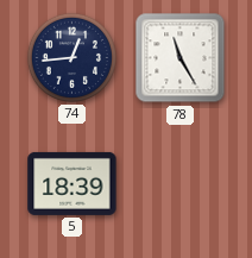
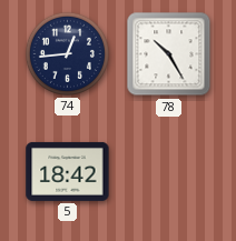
78: 11:25 -> 10:25
5: 18:39 -> 18:42
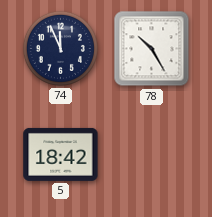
74: 12:44 -> 11:56
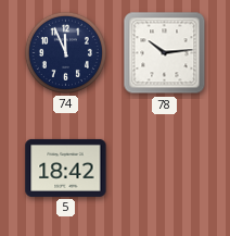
78: 10:25 -> 10:14
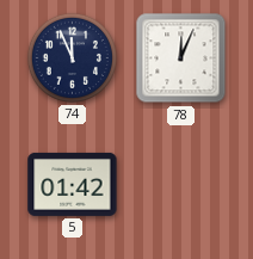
78: 10:14 -> 12:04
5: 18:42 -> 01:42
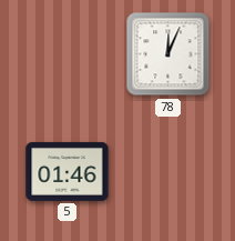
74: 11:56 -> none
5: 01:42 -> 01:46
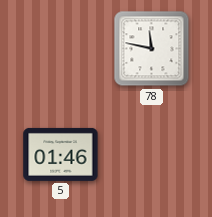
78: 12:04 -> 11:47
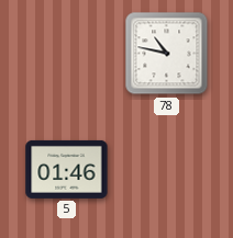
78: 11:47 -> 10:47
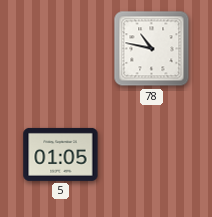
5: 01:46 -> 01:05
